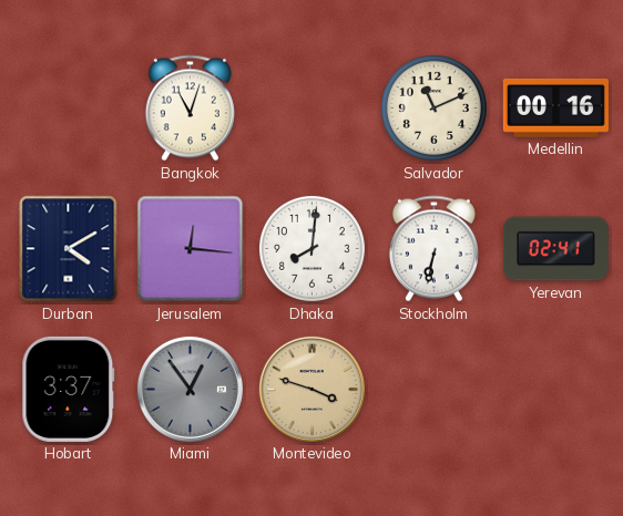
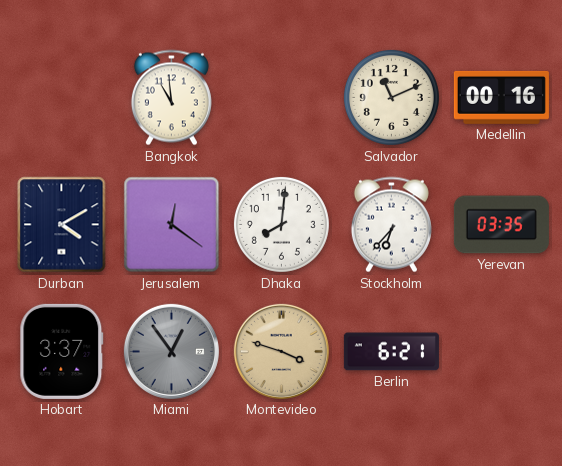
Bangkok: 11:03 -> 10:59
Jerusalem: 12:16 -> 12:21
Stockholm: 6:32 -> 6:37
Yerevan: 02:41 -> 03:35
Berlin: none -> 6:21
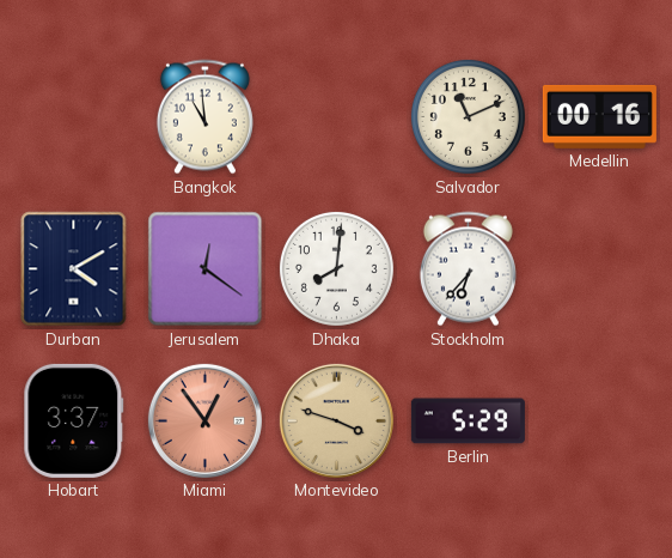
Yerevan: 03:35 -> none
Miami dial: grey -> salmon
Berlin: 6:21 -> 5:29
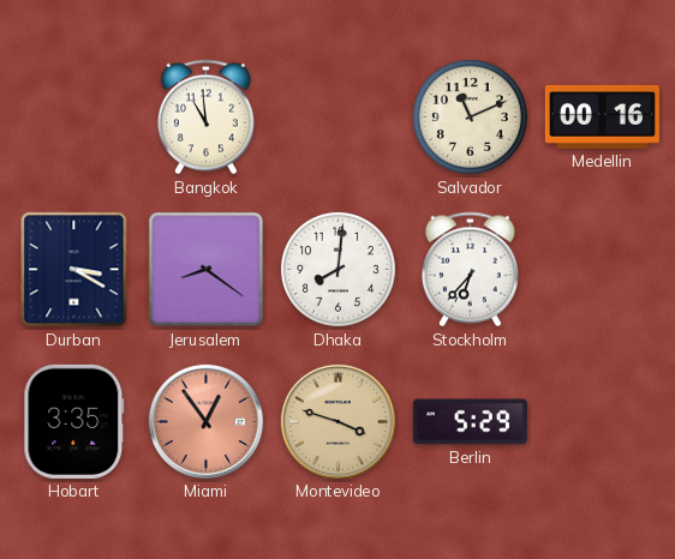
Durban: 4:10 -> 3:20
Jerusalem: 12:21 -> 8:21
Hobart: 3:37 -> 3:35
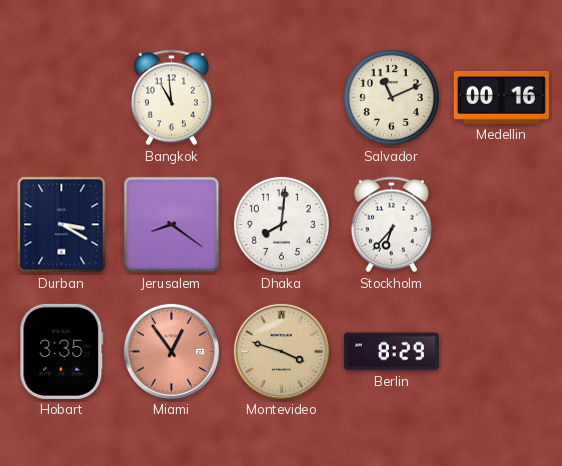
Berlin: 5:29 -> 8:29
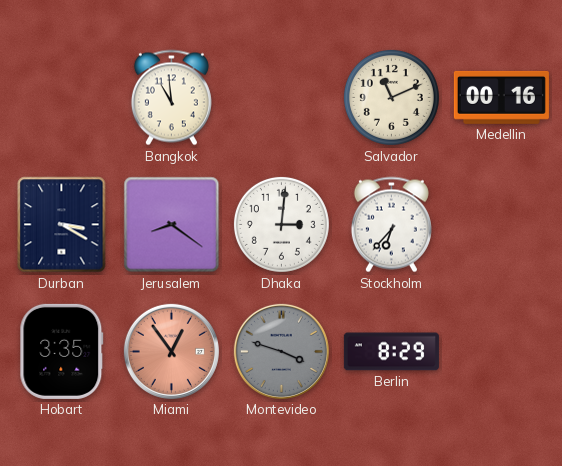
Dhaka: 8:01 -> 3:01
Montevideo dial: champagne -> grey
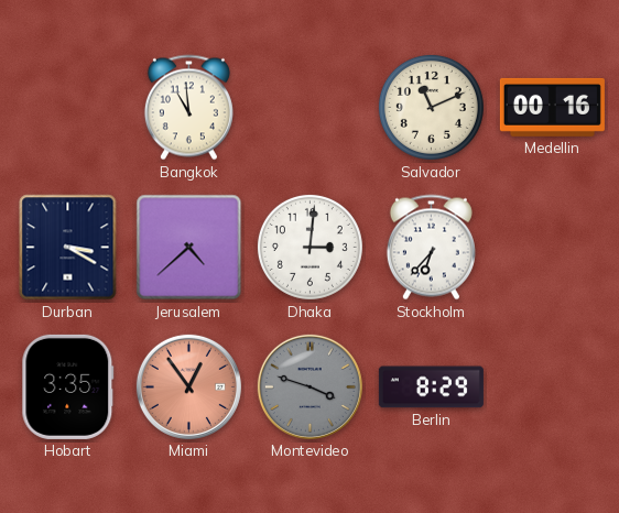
Jerusalem: 8:21 -> 4:38
